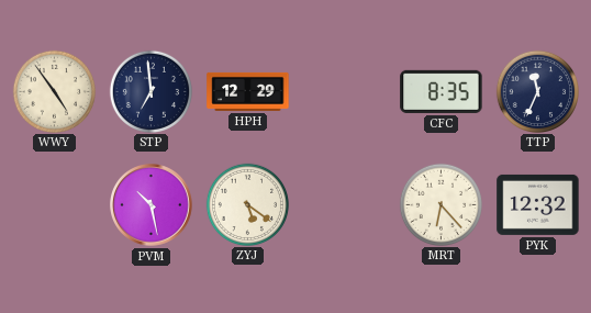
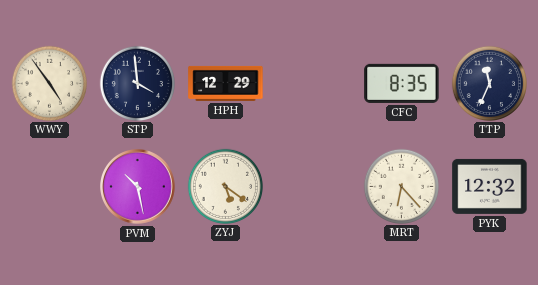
STP: 6:59 -> 3:59
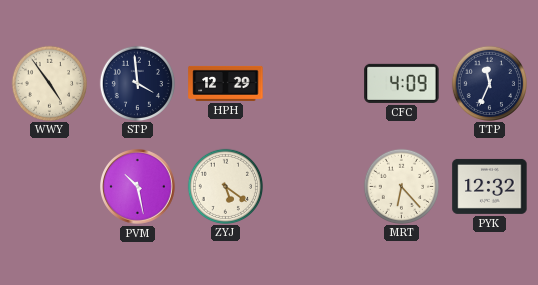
CFC: 8:35 -> 4:09
